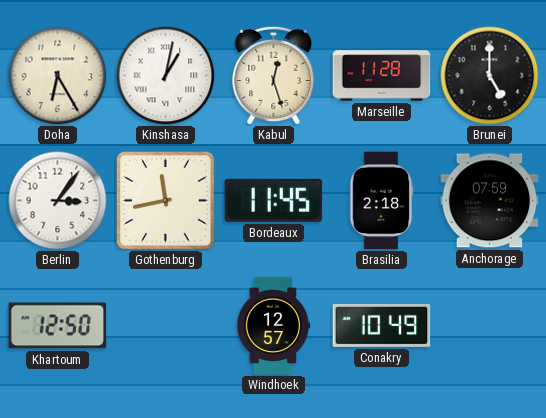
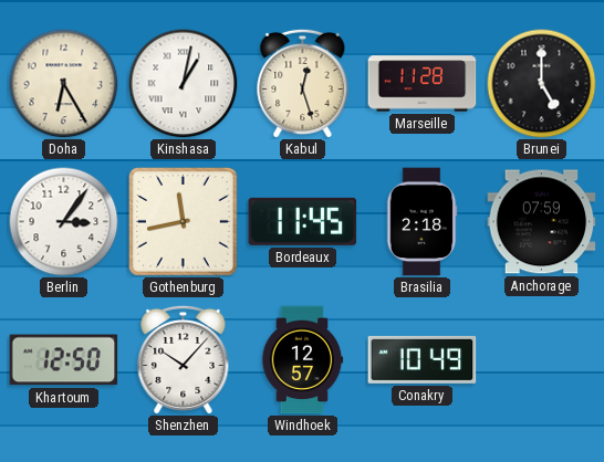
Shenzhen: none -> 10:07
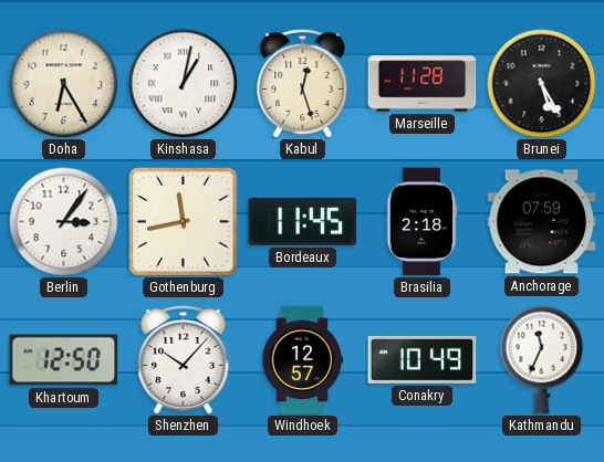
Brunei: 5:00 -> 5:25
Kathmandu: none -> 11:34
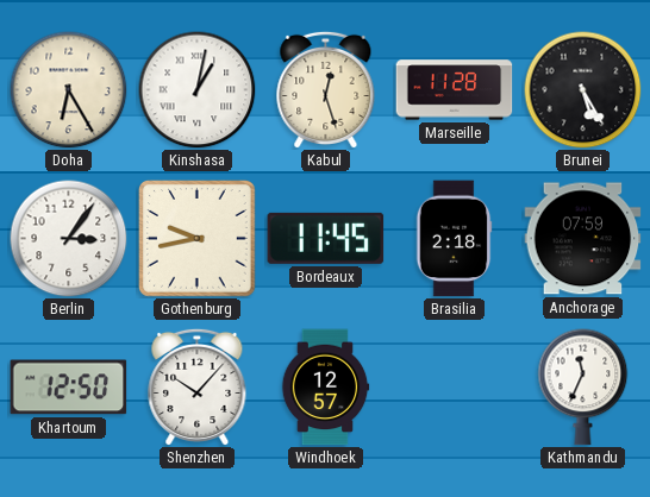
Gothenburg: 11:43 -> 9:43
Conakry: 10:49 -> none
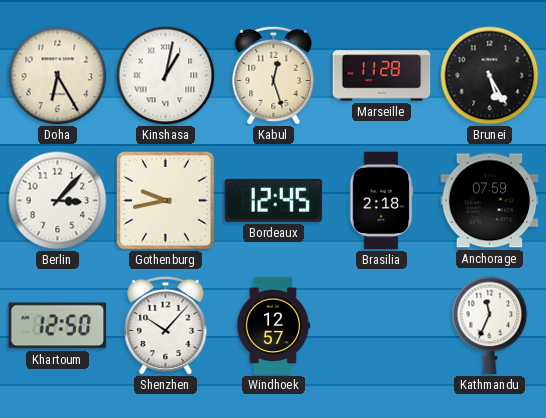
Berlin: 3:06 -> 3:07
Bordeaux: 11:45 -> 12:45
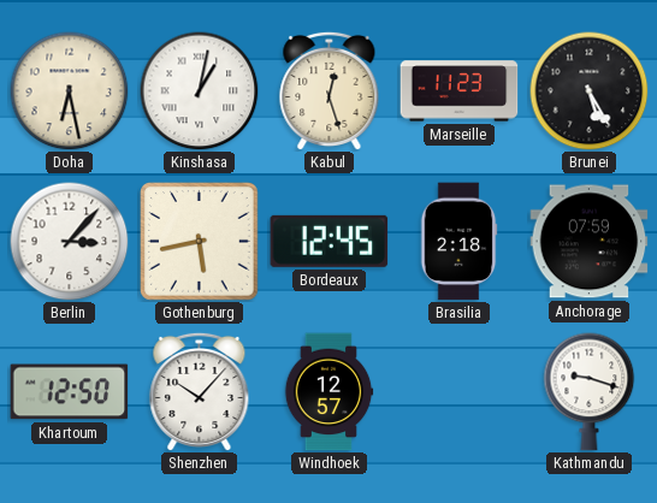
Doha: 6:25 -> 6:28
Marseille: 11:28 -> 11:23
Gothenburg: 9:43 -> 5:43
Kathmandu: 11:34 -> 9:18
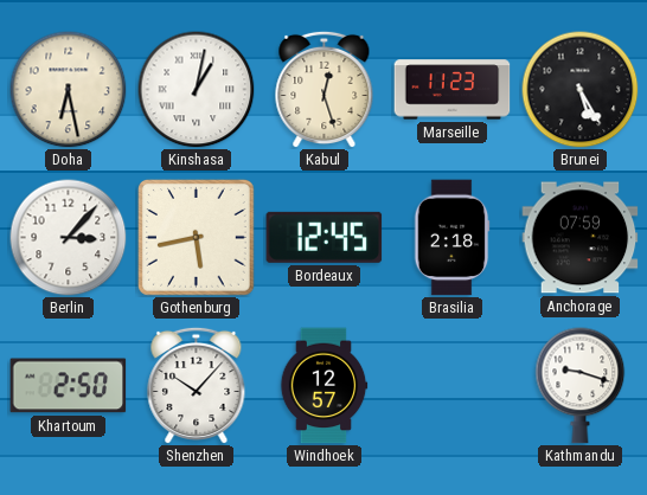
Khartoum: 12:50 -> 2:50
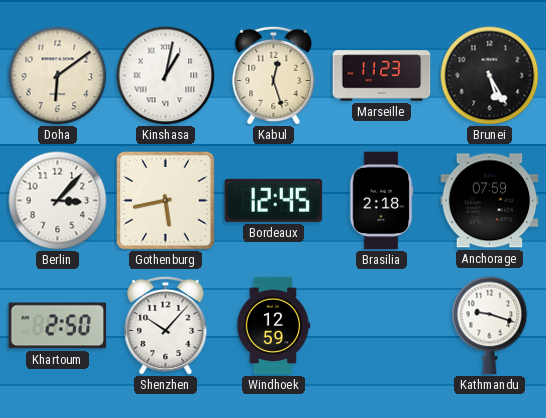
Doha: 6:28 -> 6:09
Windhoek: 12:57 -> 12:59
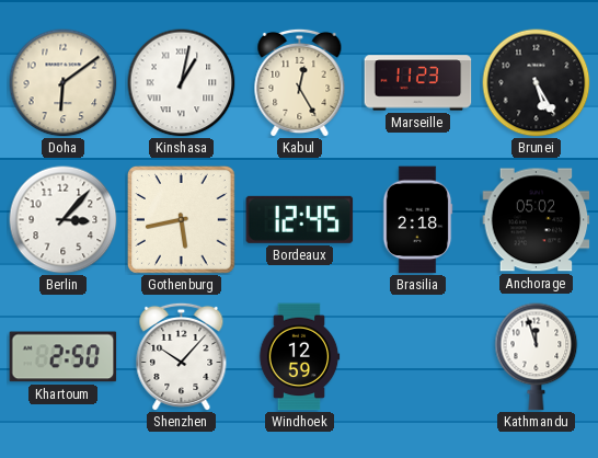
Kabul: 12:27 -> 12:25
Anchorage: 07:59 -> 05:02
Kathmandu: 9:18 -> 11:57
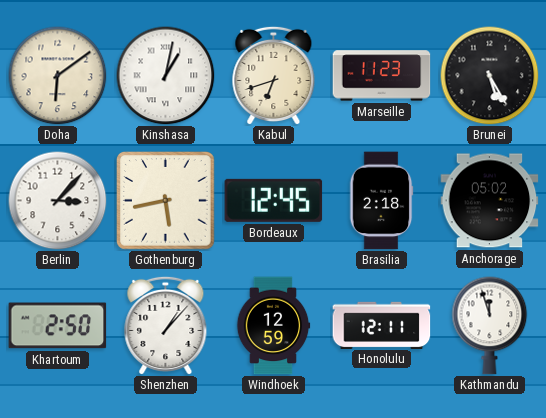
Kabul: 12:25 -> 6:42
Shenzhen: 10:07 -> 1:07
Honolulu: none -> 12:11
